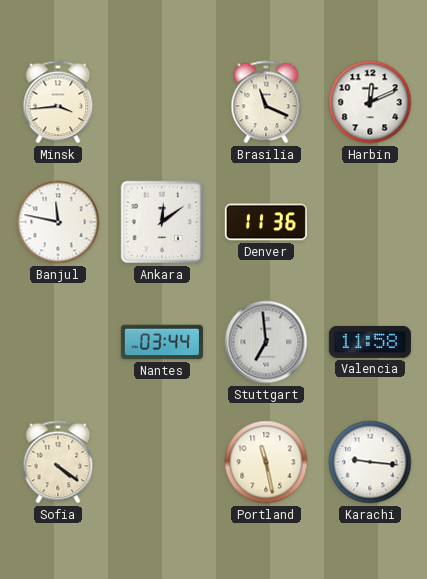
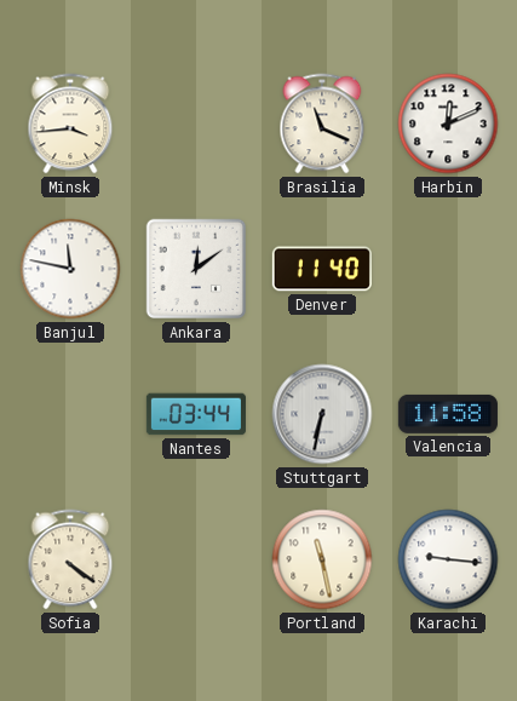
Denver: 11:36 -> 11:40
Stuttgart: 6:59 -> 6:32
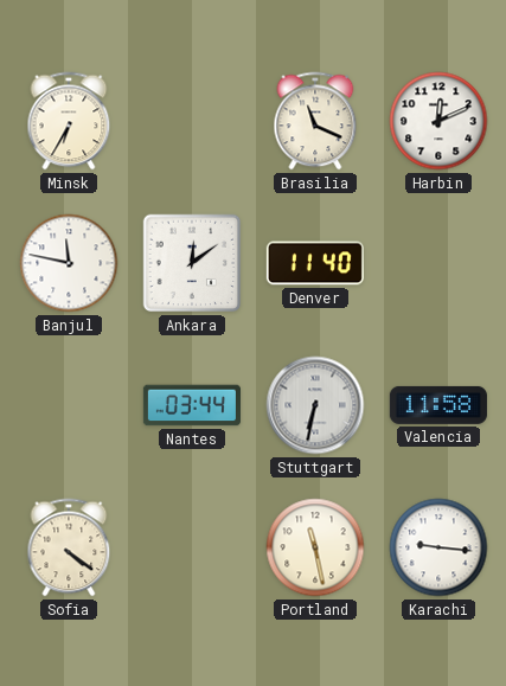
Minsk: 3:44 -> 6:35
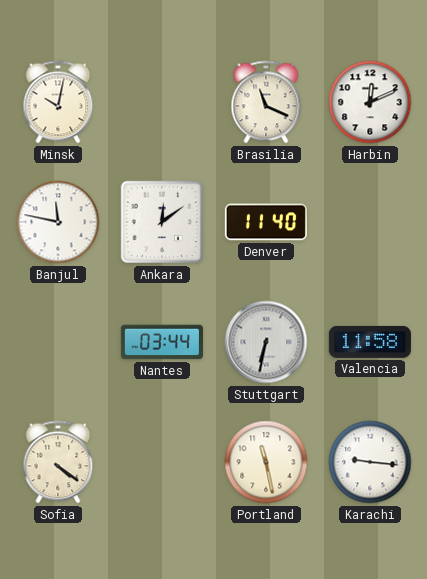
Minsk: 6:35 -> 10:02
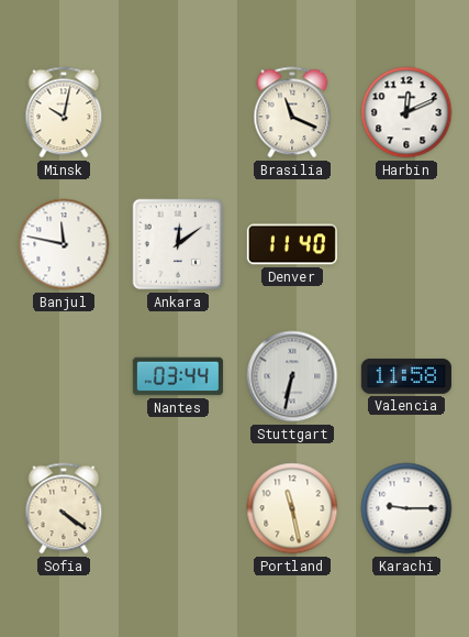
Karachi: 9:16 -> 9:15
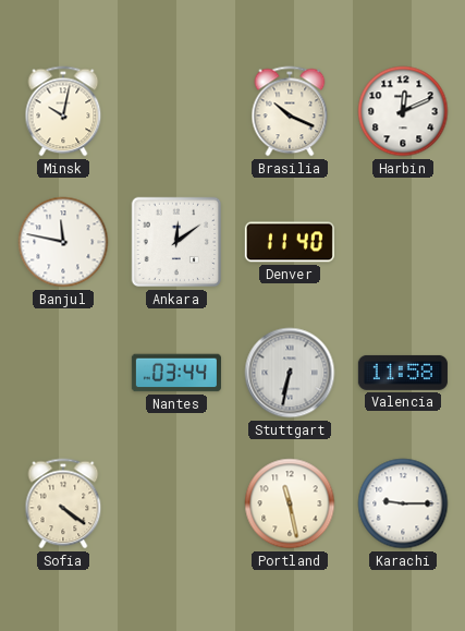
Brasilia: 11:19 -> 10:19
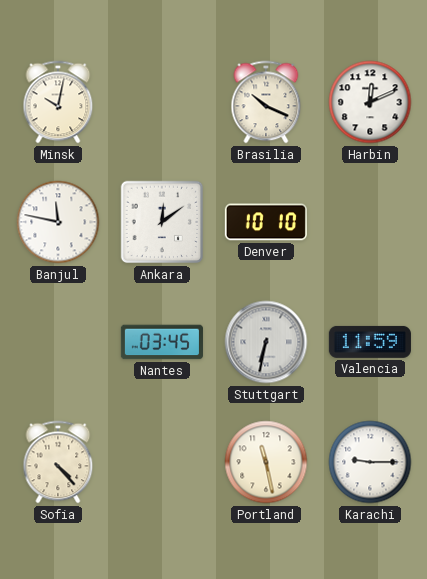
Denver: 11:40 -> 10:10
Nantes: 03:44 -> 03:45
Valencia: 11:58 -> 11:59
Sofia: 4:21 -> 4:23
